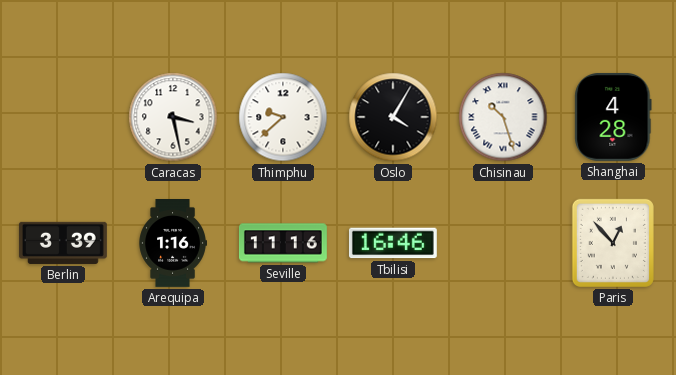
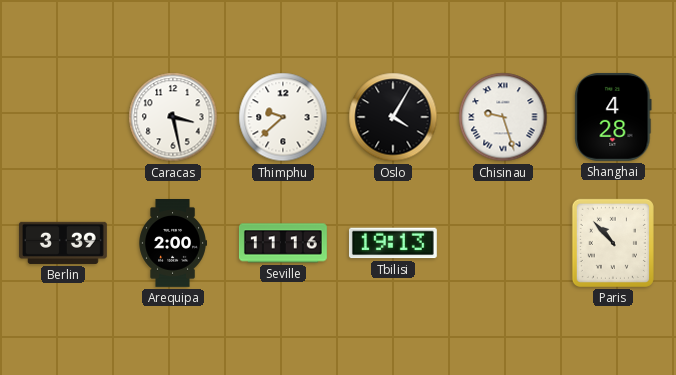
Chisinau: 10:27 -> 9:27
Arequipa: 1:16 -> 2:00
Tbilisi: 16:46 -> 19:13
Paris: 12:53 -> 10:53
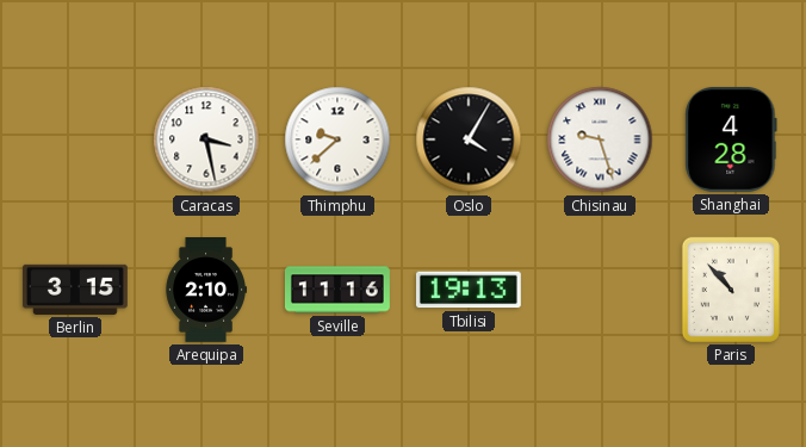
Berlin: 3:39 -> 3:15
Arequipa: 2:00 -> 2:10
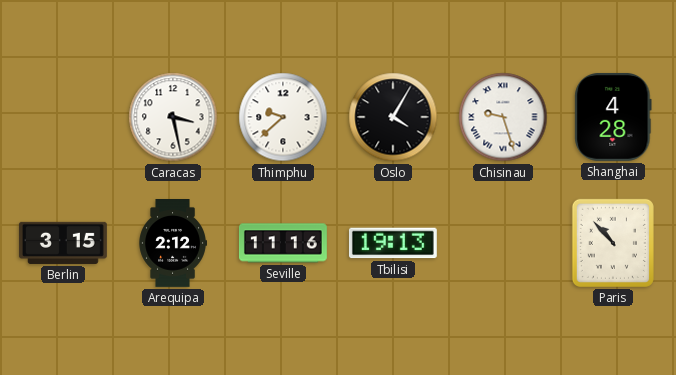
Arequipa: 2:10 -> 2:12
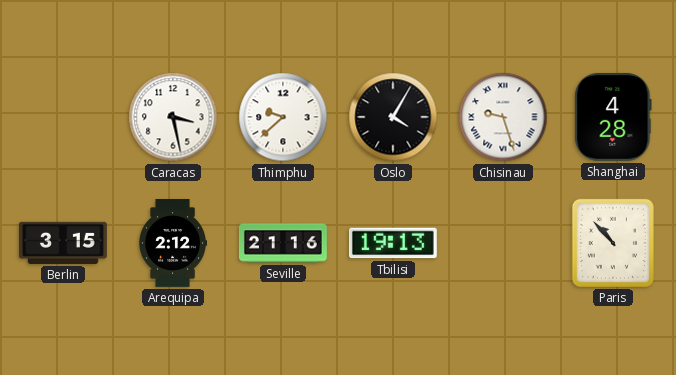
Seville: 11:16 -> 21:16
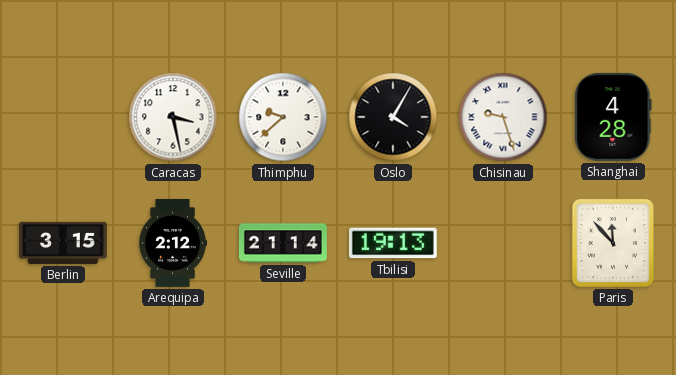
Seville: 21:16 -> 21:14
Paris: 10:53 -> 11:53
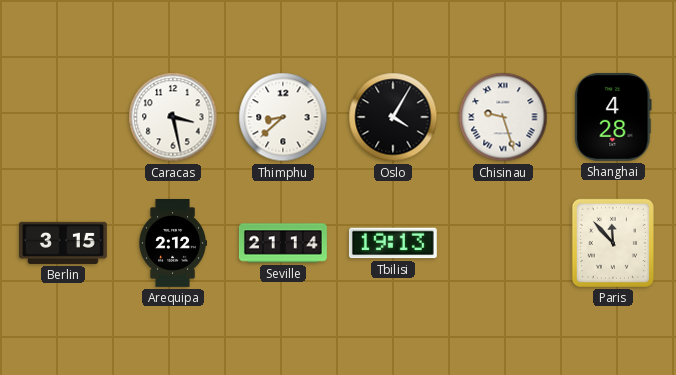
Thimphu: 9:38 -> 8:38
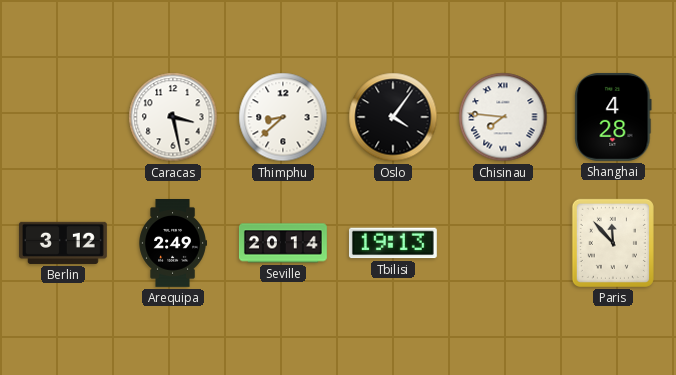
Oslo: 4:05 -> 4:06
Chisinau: 9:27 -> 7:46
Berlin: 3:15 -> 3:12
Arequipa: 2:12 -> 2:49
Seville: 21:14 -> 20:14
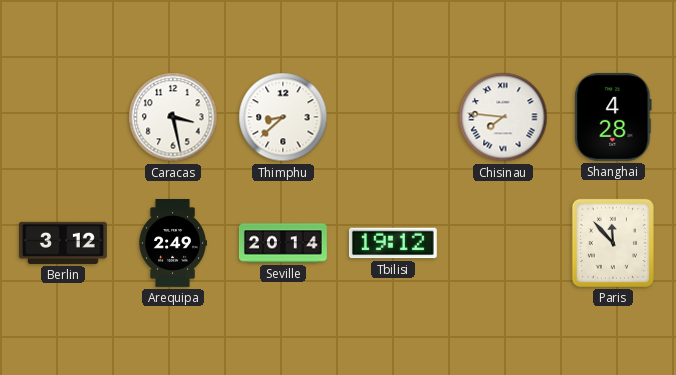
Oslo: 4:06 -> none
Tbilisi: 19:13 -> 19:12
